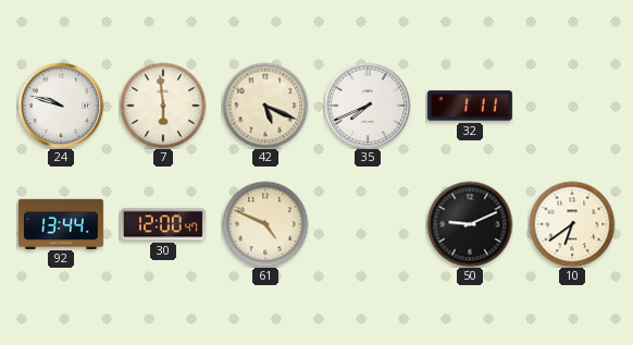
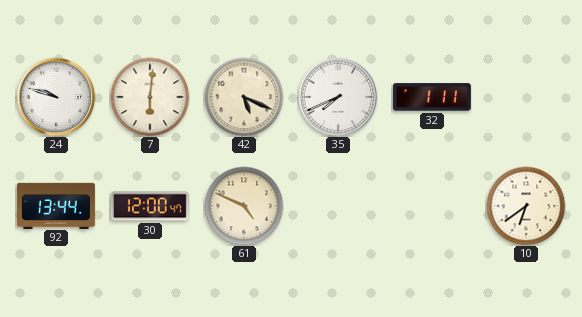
7: 5:59 -> 6:01
50: 9:11 -> none
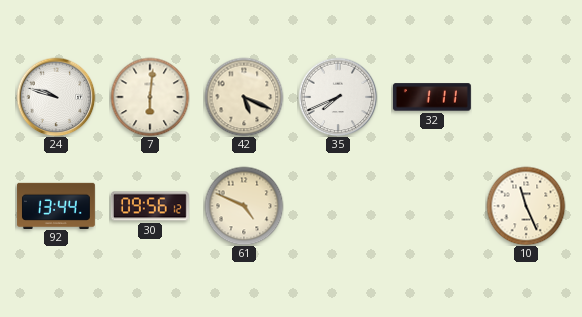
30: 12:00 -> 09:56
10: 6:39 -> 11:26
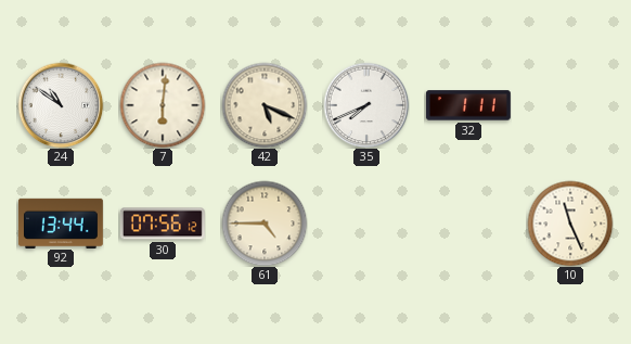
24: 9:48 -> 10:51
30: 09:56 -> 07:56
61: 4:49 -> 4:45
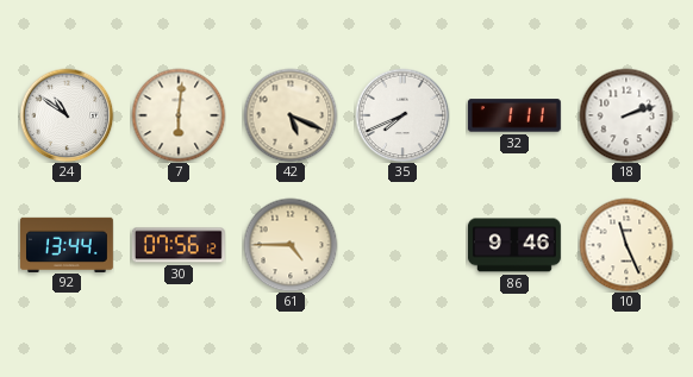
18: none -> 2:12
86: none -> 9:46
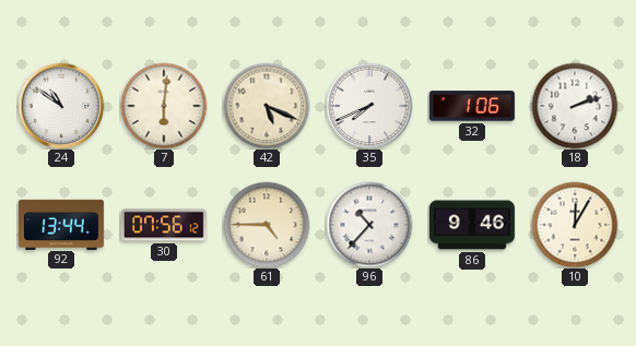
32: 1:11 -> 1:06
96: none -> 10:37
10: 11:26 -> 12:05
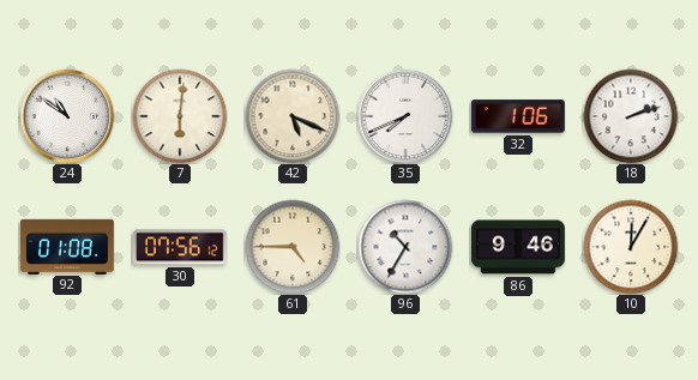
92: 13:44 -> 01:08
96: 10:37 -> 10:35
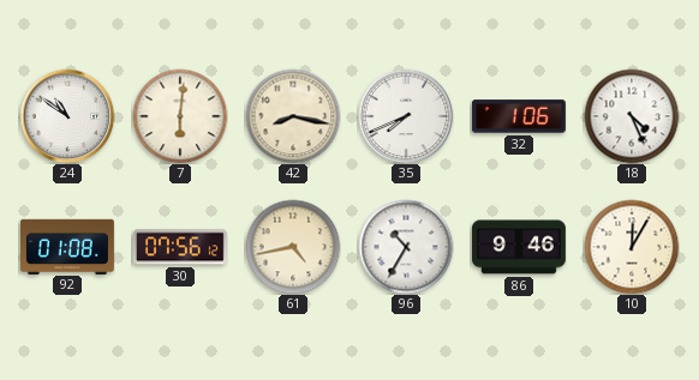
42: 5:19 -> 8:17
18: 2:12 -> 4:26
61: 4:45 -> 4:43
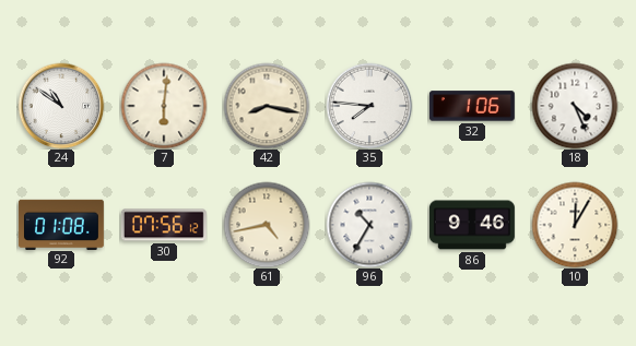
35: 7:41 -> 7:46
